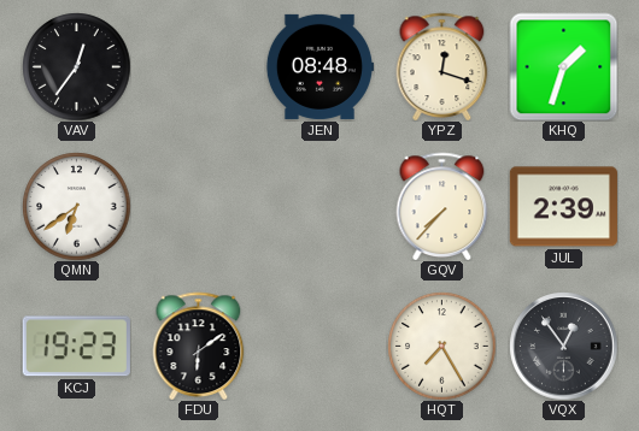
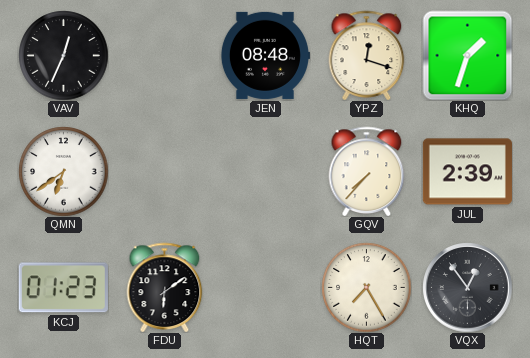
VAV: 12:36 -> 12:34
KCJ: 19:23 -> 01:23
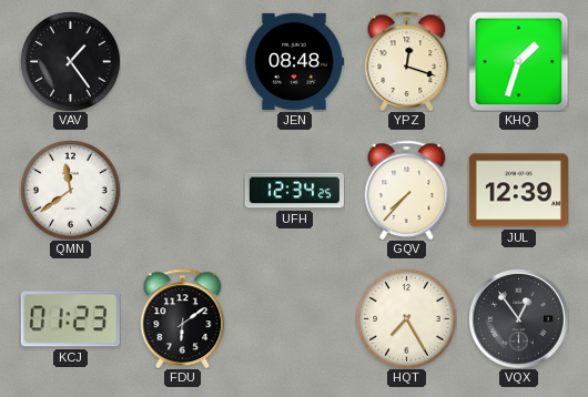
VAV: 12:34 -> 1:24
QMN: 6:39 -> 11:39
UFH: none -> 12:34
JUL: 2:39 -> 12:39
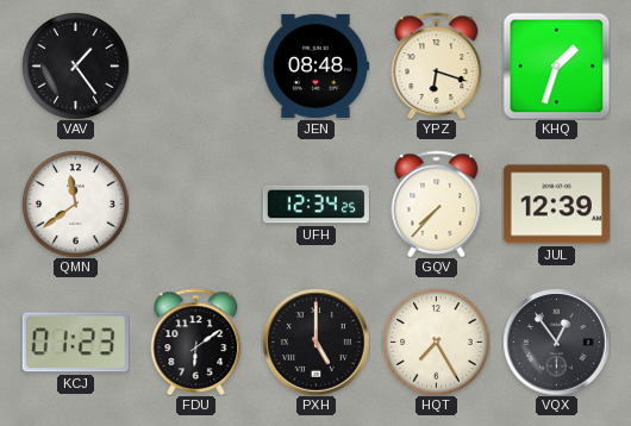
YPZ: 12:18 -> 6:18
PXH: none -> 5:00
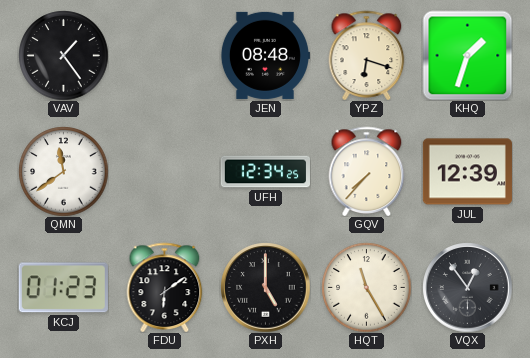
HQT: 7:25 -> 11:25
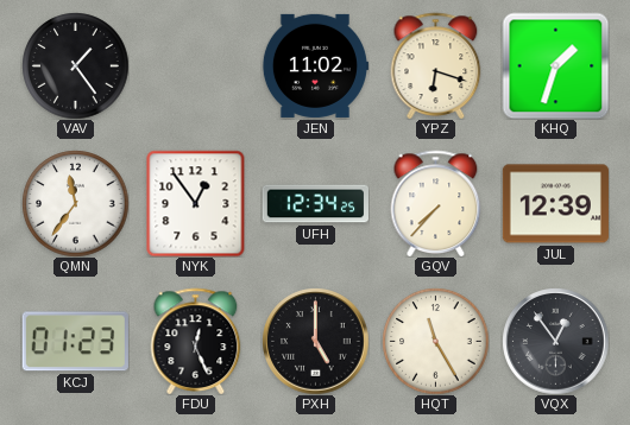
JEN: 08:48 -> 11:02
QMN: 11:39 -> 11:36
NYK: none -> 12:54
FDU: 6:09 -> 12:26
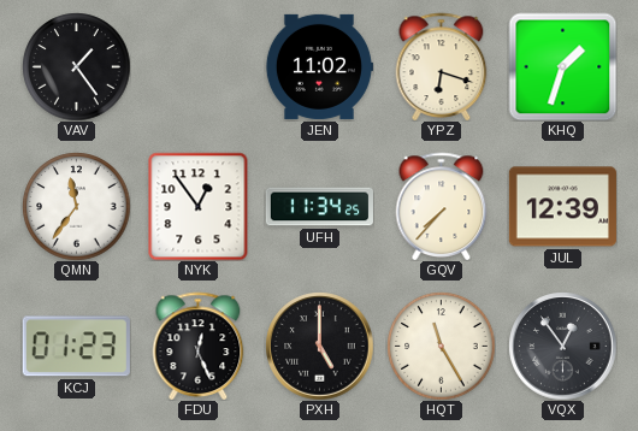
UFH: 12:34 -> 11:34
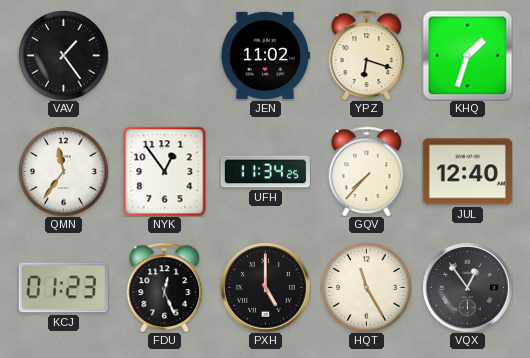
JUL: 12:39 -> 12:40
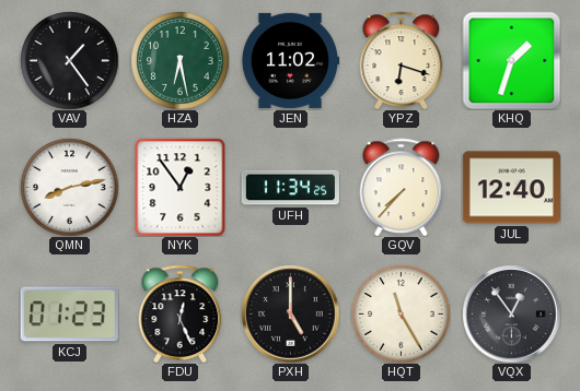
HZA: none -> 6:28
QMN: 11:36 -> 8:13
